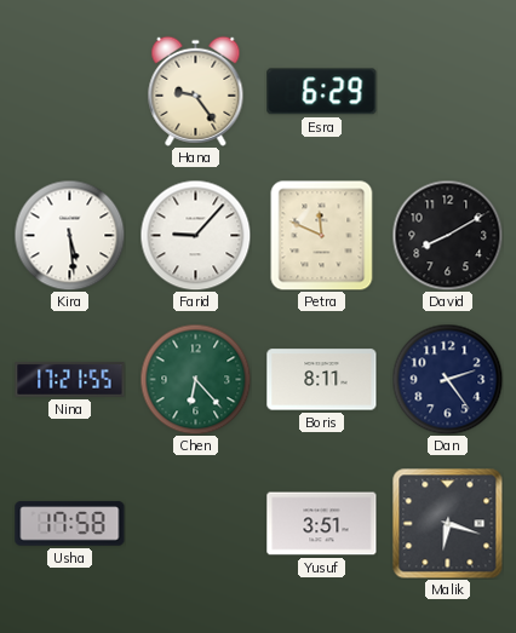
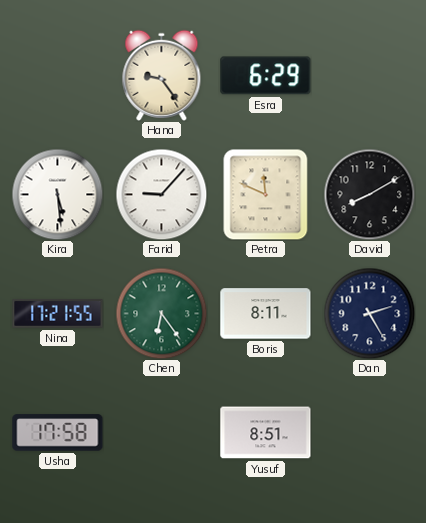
Chen: 6:23 -> 6:24
Dan: 2:24 -> 2:25
Yusuf: 3:51 -> 8:51
Malik: 6:18 -> none
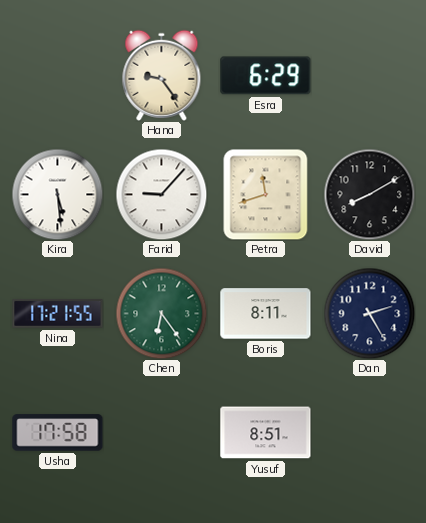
Petra: 11:49 -> 11:42
